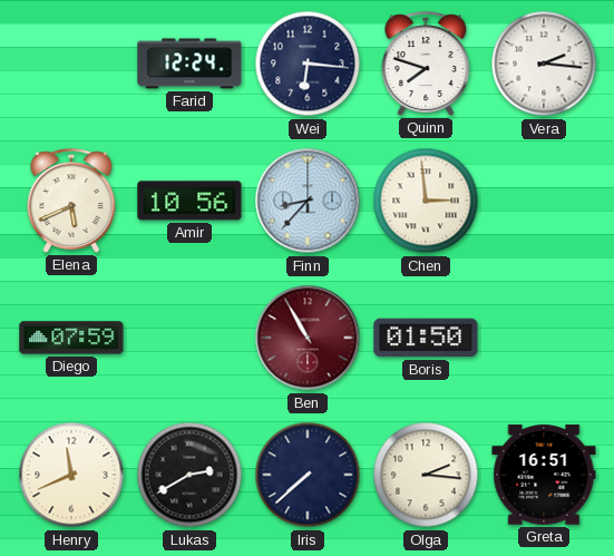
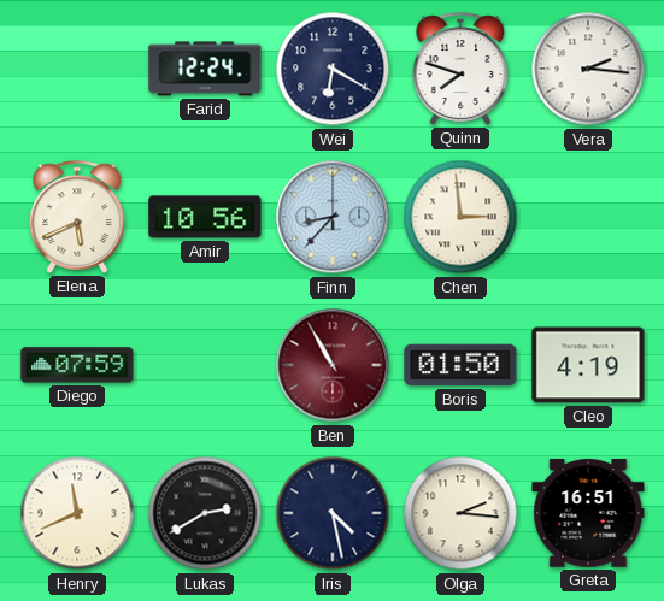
Wei: 6:16 -> 6:20
Cleo: none -> 4:19
Iris: 7:38 -> 4:28
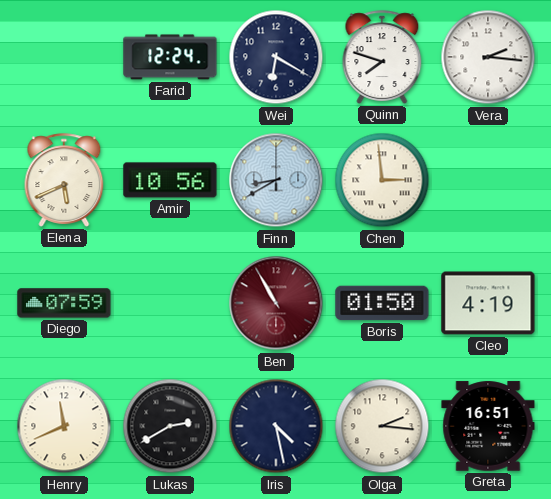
Finn: 8:37 -> 8:40
